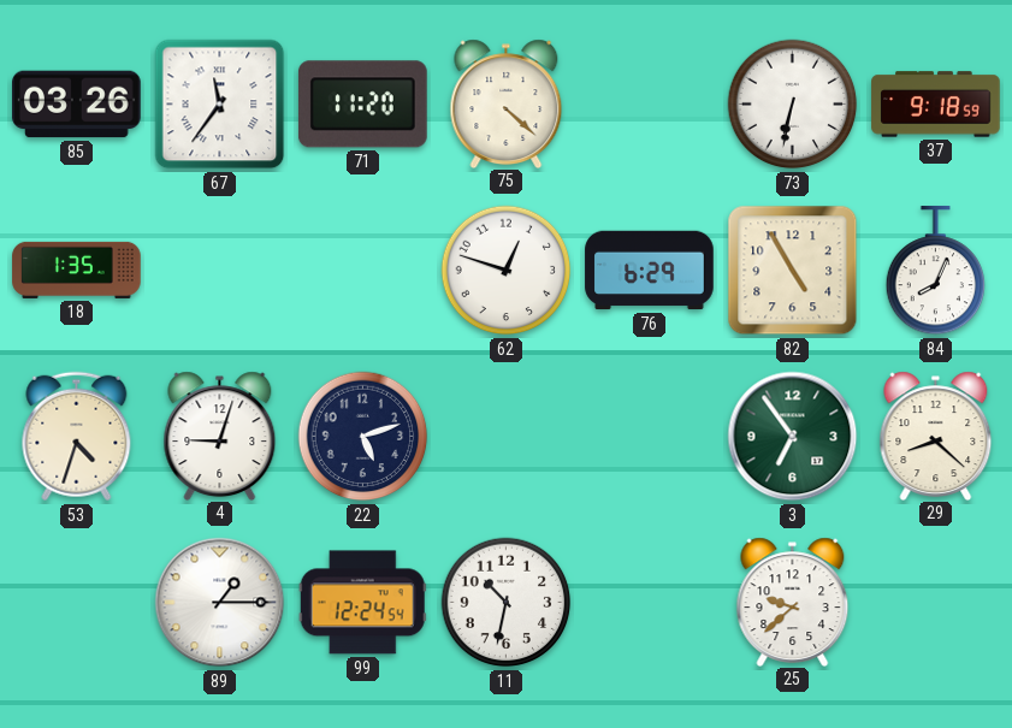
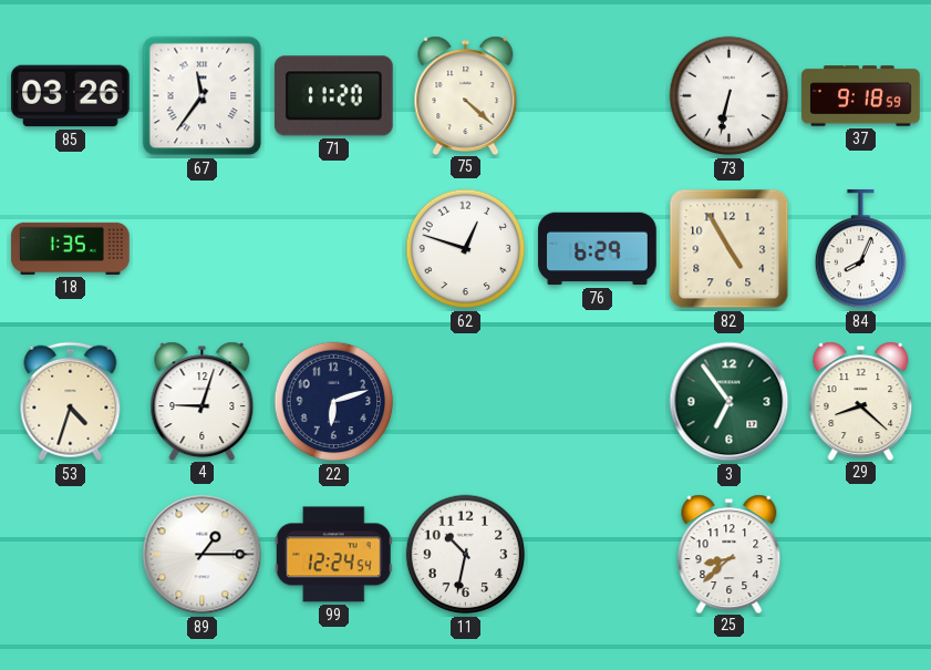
22: 5:12 -> 6:12
25: 9:38 -> 8:38
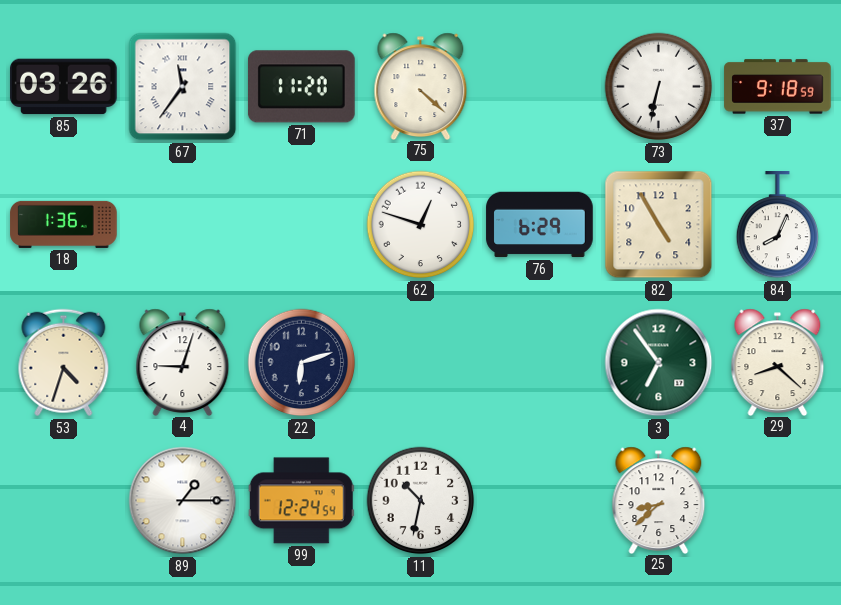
18: 1:35 -> 1:36
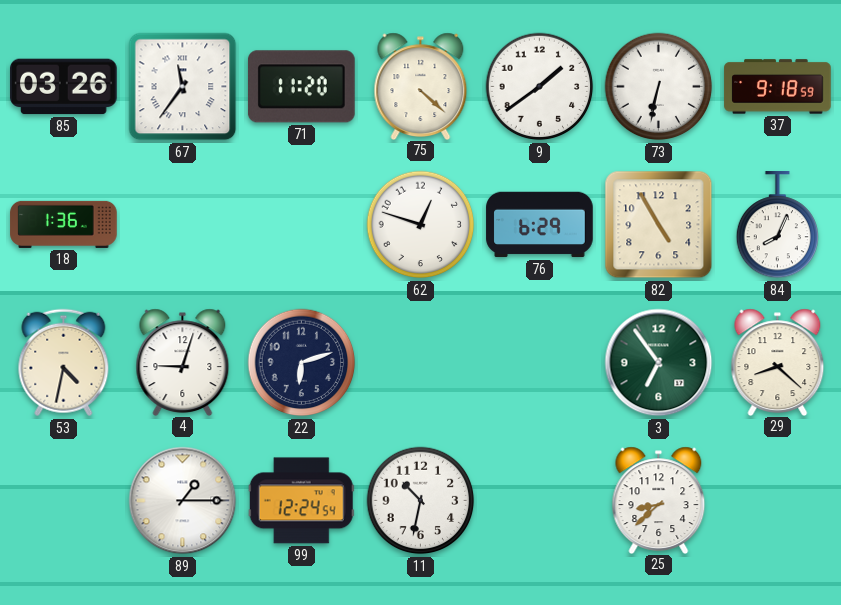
9: none -> 1:39
53: 4:33 -> 4:32
